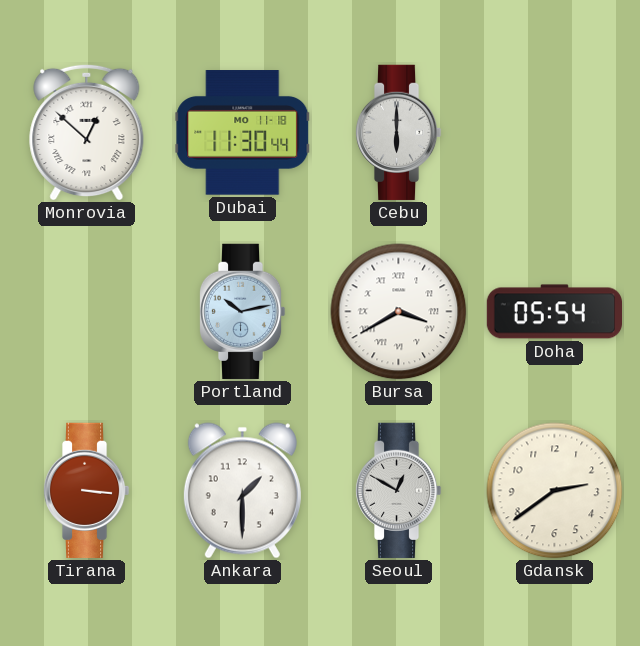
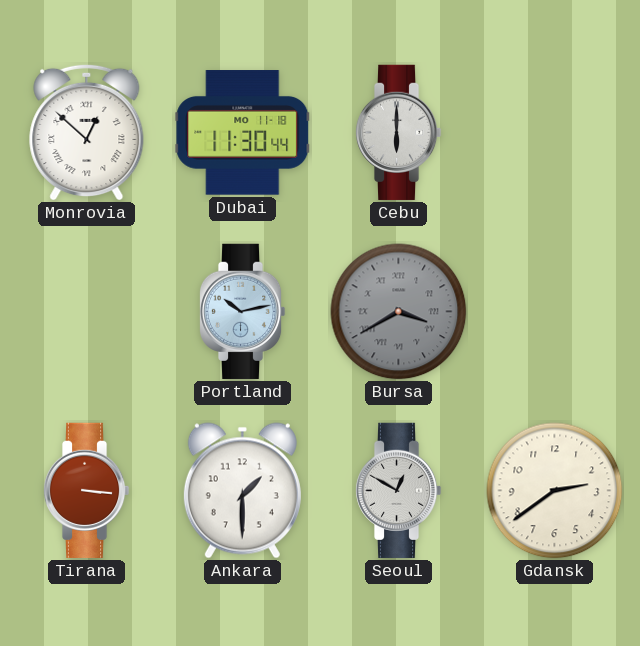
Bursa dial: white -> grey
Doha: 05:54 -> none
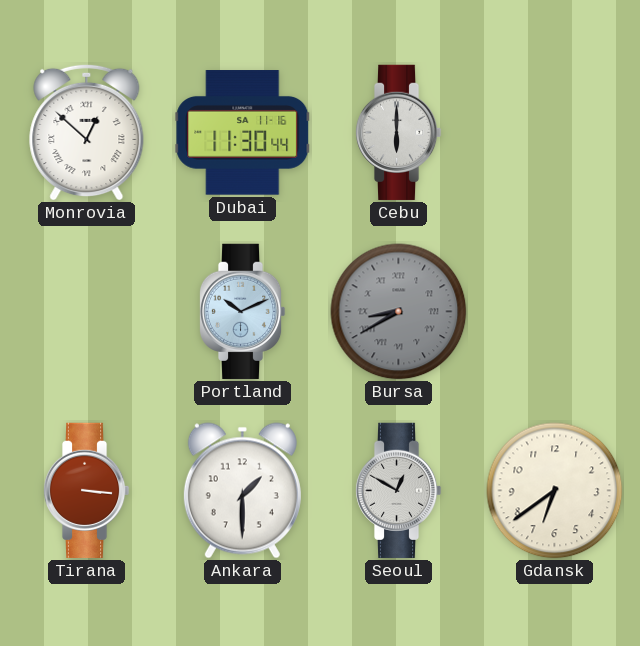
Dubai date: MO 11-18 -> SA 11-16
Portland: 10:13 -> 10:11
Bursa: 3:40 -> 8:40
Gdansk: 2:39 -> 6:39
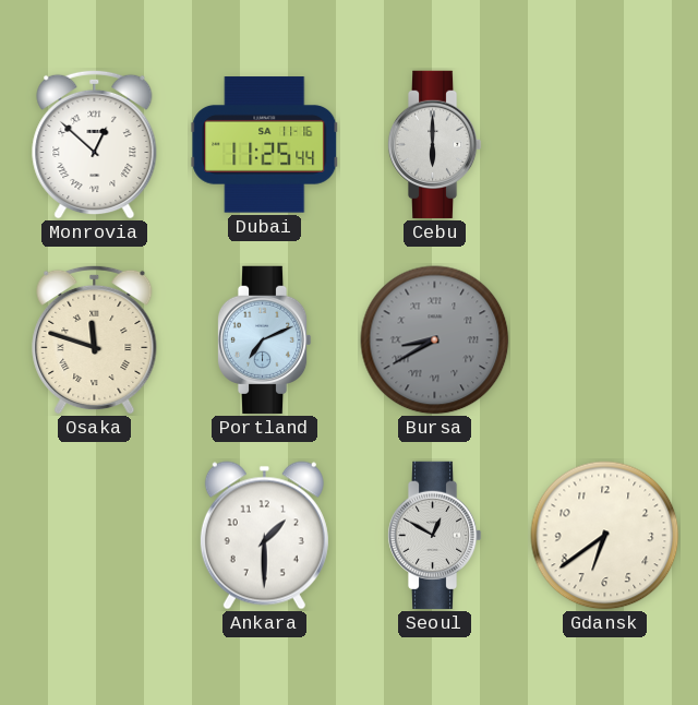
Dubai: 11:30 -> 11:25
Osaka: none -> 11:48
Portland: 10:11 -> 7:11
Tirana: 3:16 -> none
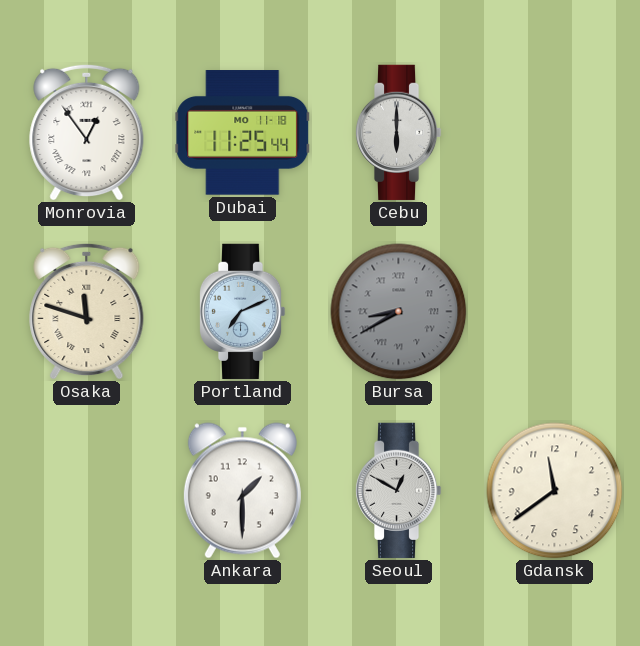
Monrovia: 12:52 -> 12:54
Dubai date: SA 11-16 -> MO 11-18
Gdansk: 6:39 -> 11:39
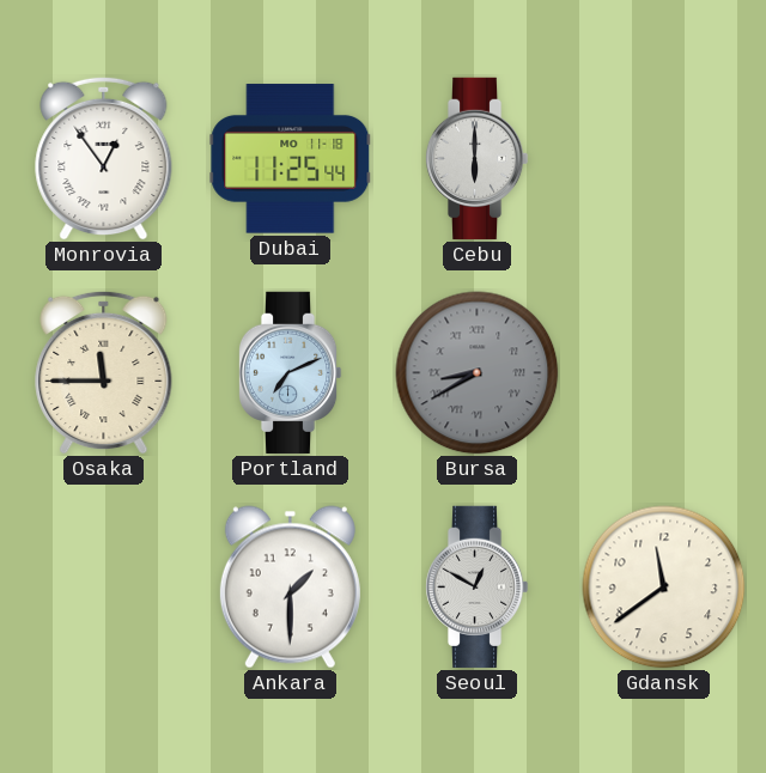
Osaka: 11:48 -> 11:45
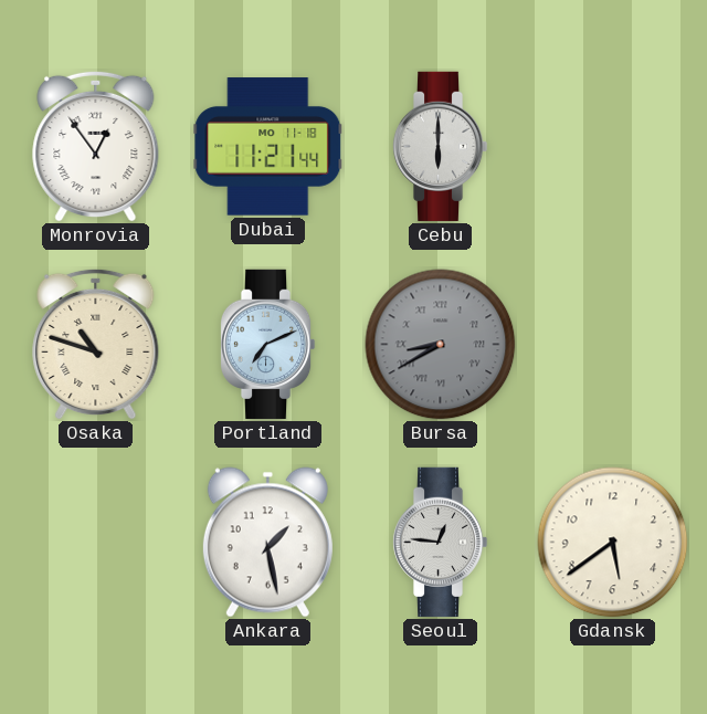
Dubai: 11:25 -> 11:21
Osaka: 11:45 -> 10:48
Ankara: 1:30 -> 1:28
Seoul: 12:50 -> 12:46
Gdansk: 11:39 -> 5:39
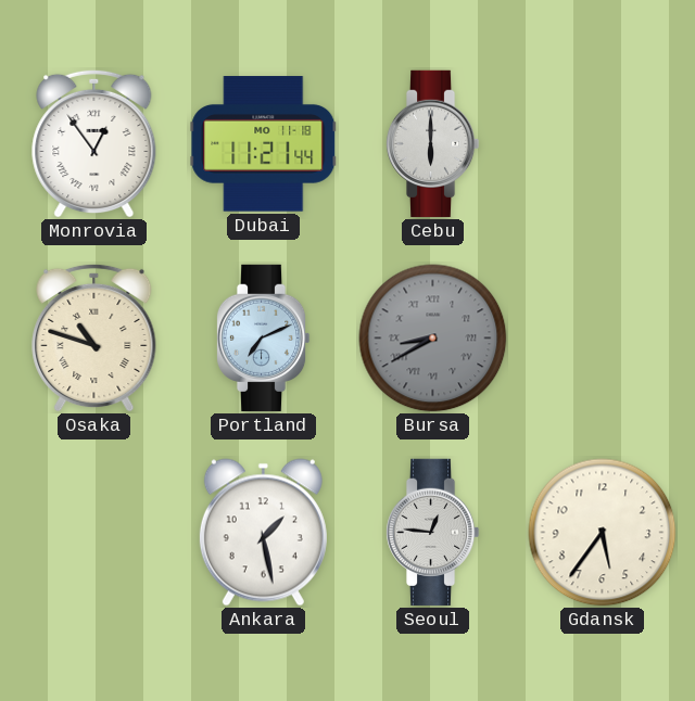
Gdansk: 5:39 -> 5:36
